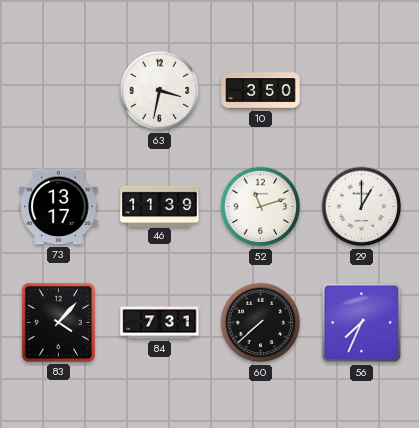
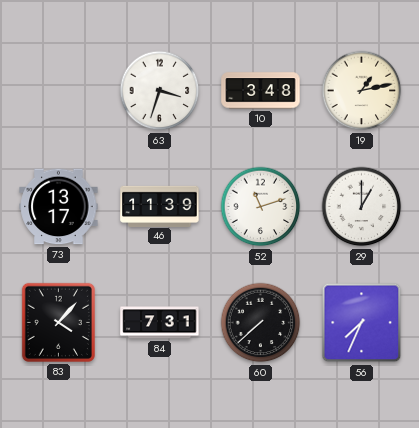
63: 3:32 -> 3:33
10: 3:50 -> 3:48
19: none -> 1:13
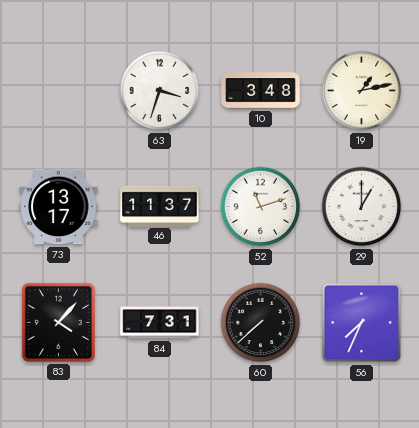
46: 11:39 -> 11:37
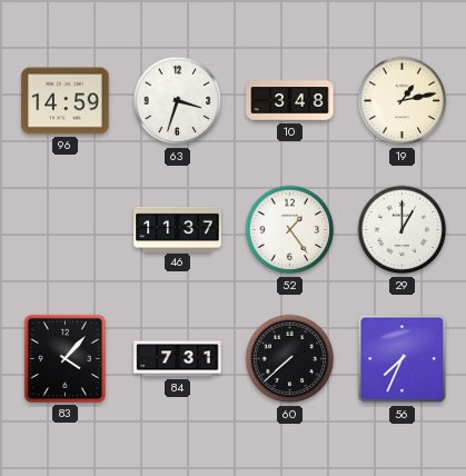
96: none -> 14:59
73: 13:17 -> none
52: 11:12 -> 1:24
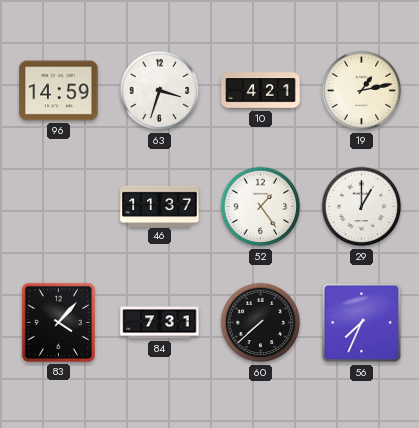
10: 3:48 -> 4:21
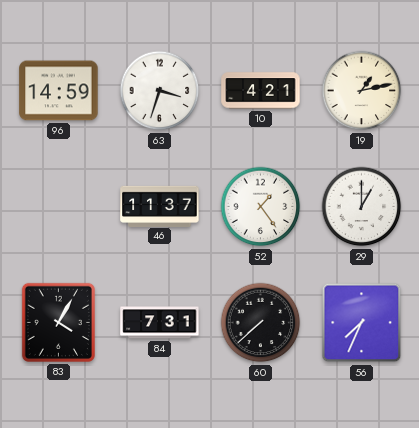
83: 4:07 -> 4:05
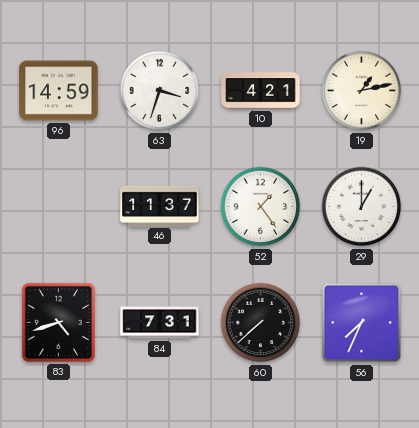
83: 4:05 -> 4:42
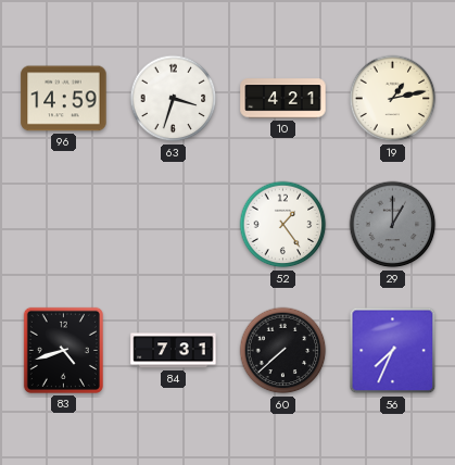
46: 11:37 -> none
29 dial: white -> grey
